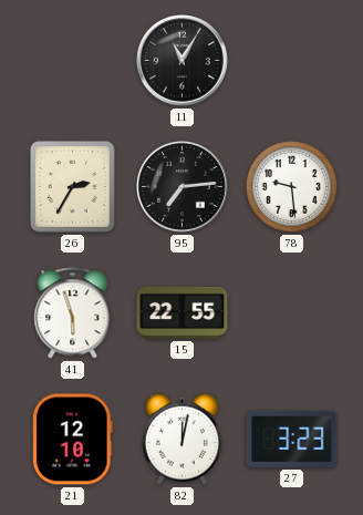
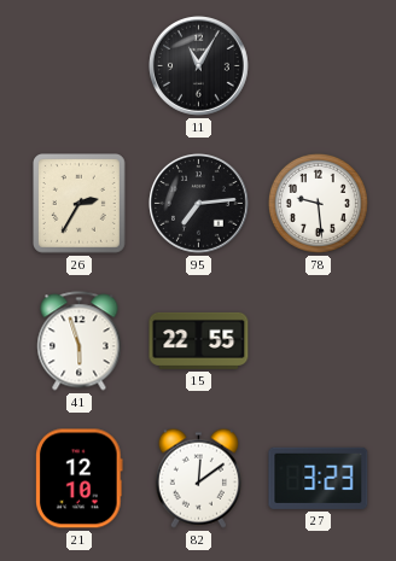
82: 12:02 -> 12:09
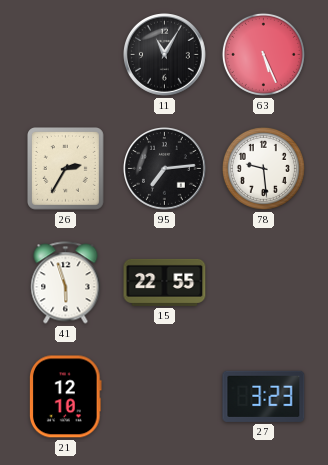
63: none -> 5:26
82: 12:09 -> none
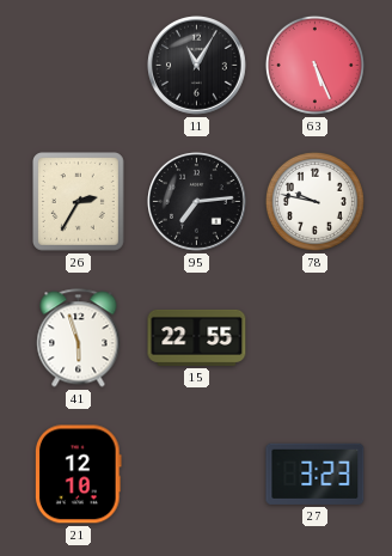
78: 9:29 -> 9:47
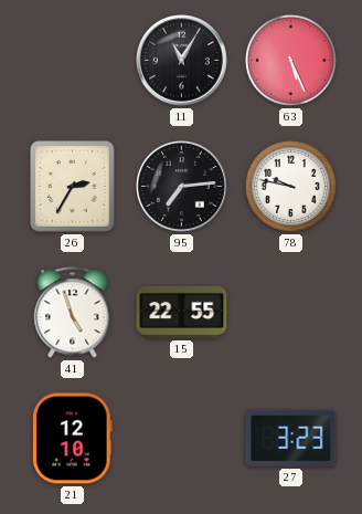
41: 5:57 -> 4:57
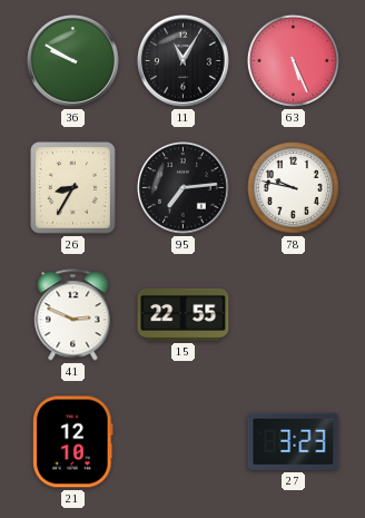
36: none -> 9:50
26: 2:35 -> 8:35
41: 4:57 -> 2:49
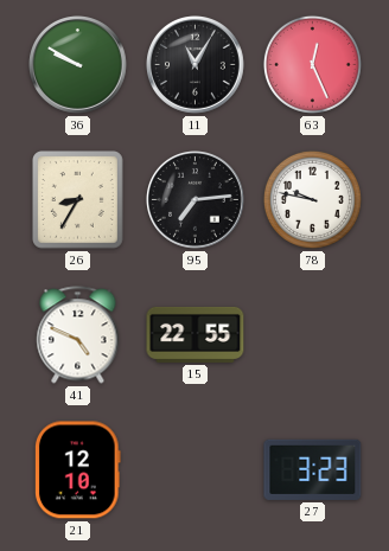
63: 5:26 -> 12:26
41: 2:49 -> 4:49
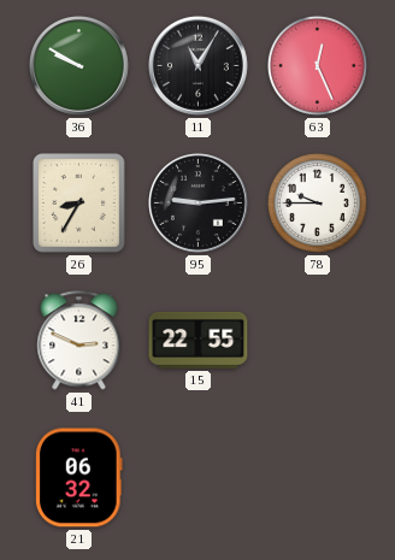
95: 7:14 -> 9:14
78: 9:47 -> 9:45
41: 4:49 -> 2:49
21: 12:10 -> 06:32
27: 3:23 -> none
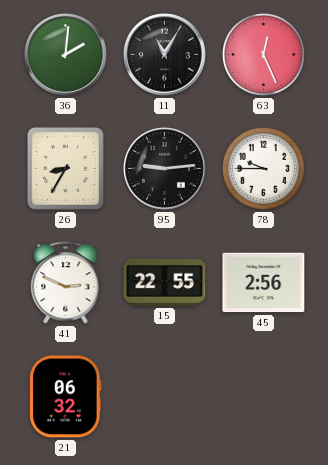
36: 9:50 -> 2:01
45: none -> 2:56
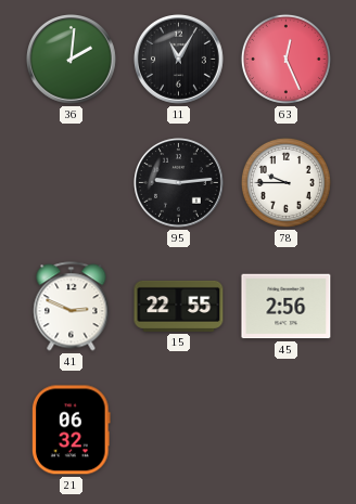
26: 8:35 -> none
